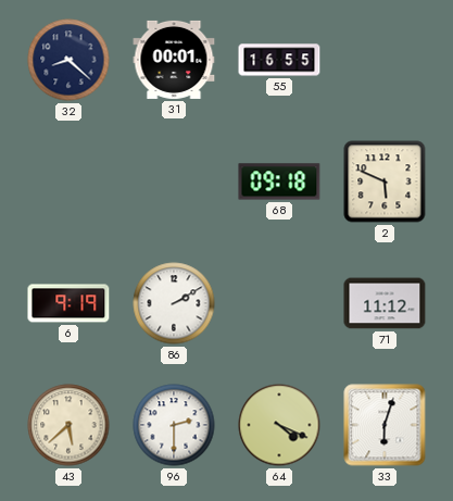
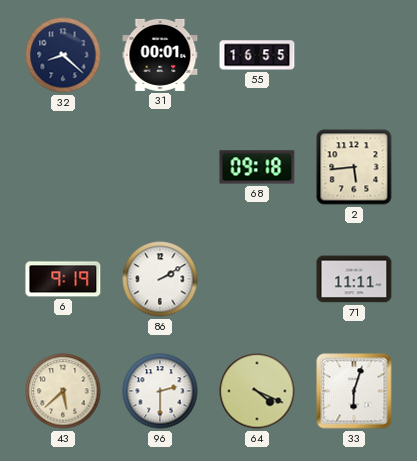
2: 5:49 -> 5:44
71: 11:12 -> 11:11
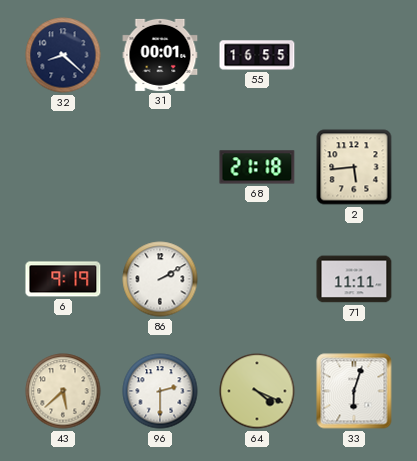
68: 09:18 -> 21:18
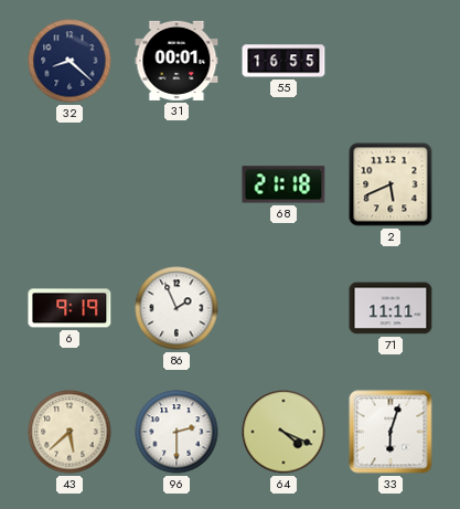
2: 5:44 -> 5:41
86: 2:10 -> 1:56
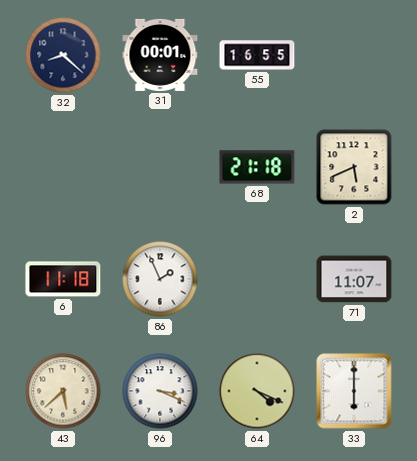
6: 9:19 -> 11:18
71: 11:11 -> 11:07
96: 2:30 -> 3:19
33: 6:03 -> 6:00
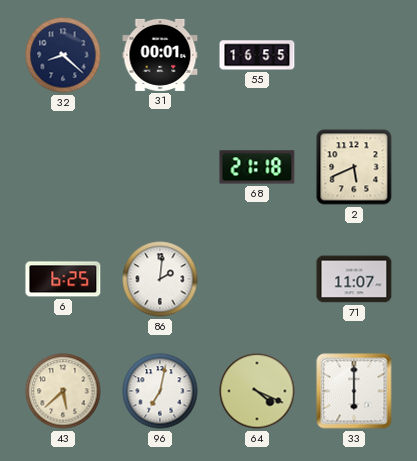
6: 11:18 -> 6:25
86: 1:56 -> 2:01
96: 3:19 -> 7:02
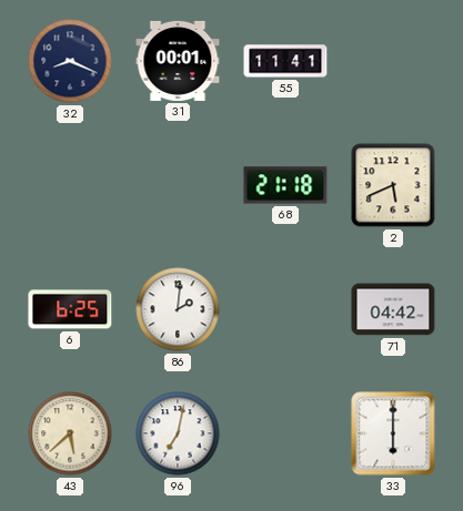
32: 8:22 -> 8:19
55: 16:55 -> 11:41
71: 11:07 -> 04:42
64: 4:19 -> none
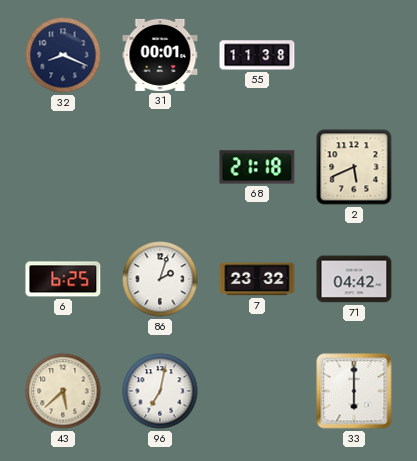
55: 11:41 -> 11:38
86: 2:01 -> 2:03
7: none -> 23:32
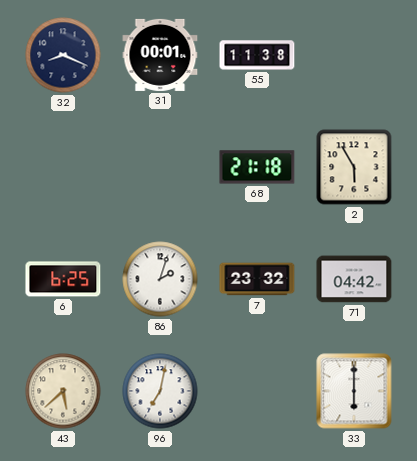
2: 5:41 -> 5:55
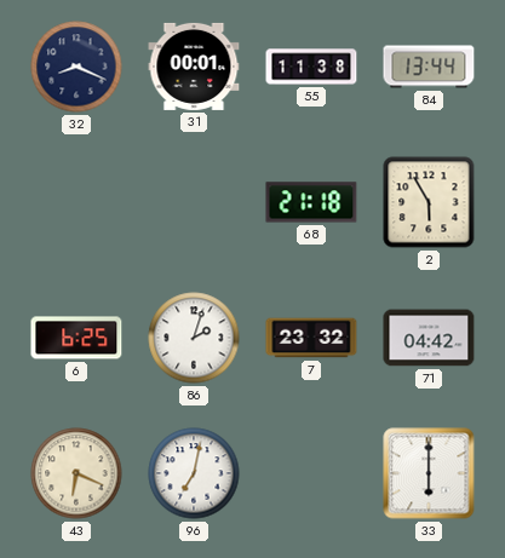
84: none -> 13:44
43: 5:38 -> 6:19
